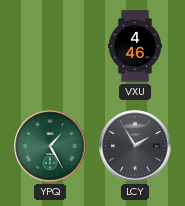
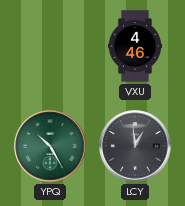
YPQ: 1:25 -> 10:25
LCY: 1:55 -> 12:59
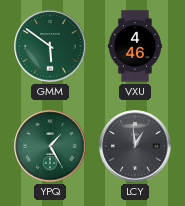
GMM: none -> 5:51
YPQ: 10:25 -> 1:25
